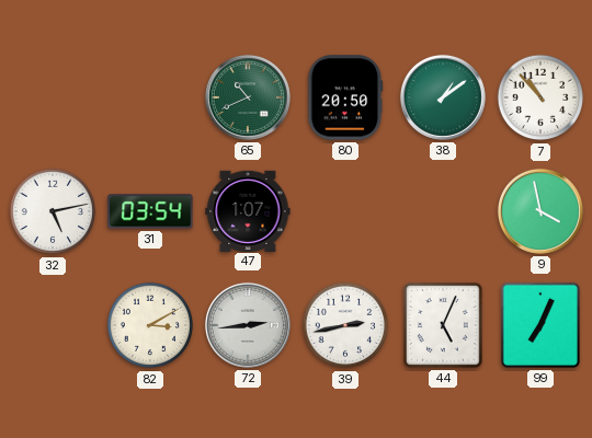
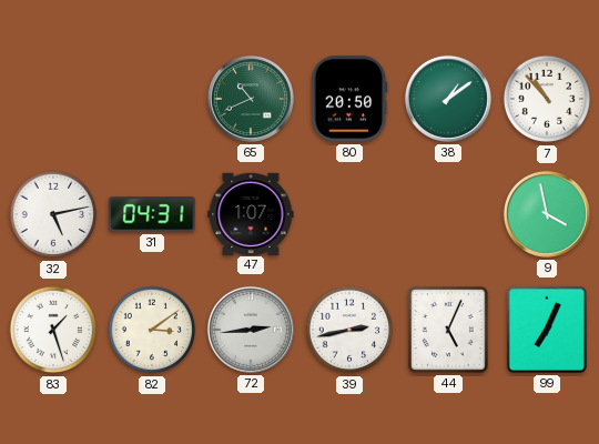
31: 03:54 -> 04:31
83: none -> 1:27
82: 3:10 -> 3:09
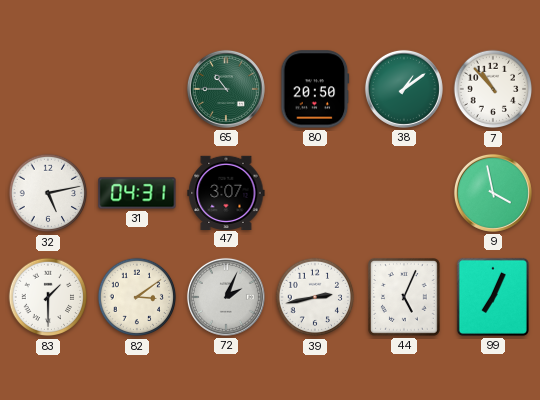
65: 10:41 -> 10:45
47: 1:07 -> 3:07
83: 1:27 -> 1:30
72: 2:44 -> 2:04
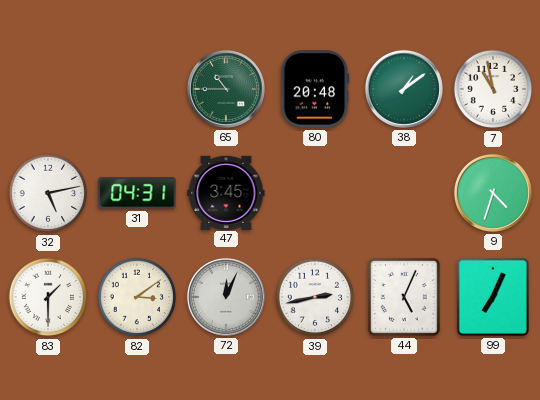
80: 20:50 -> 20:48
7: 10:53 -> 10:58
47: 3:07 -> 3:45
9: 3:58 -> 4:33
72: 2:04 -> 12:04
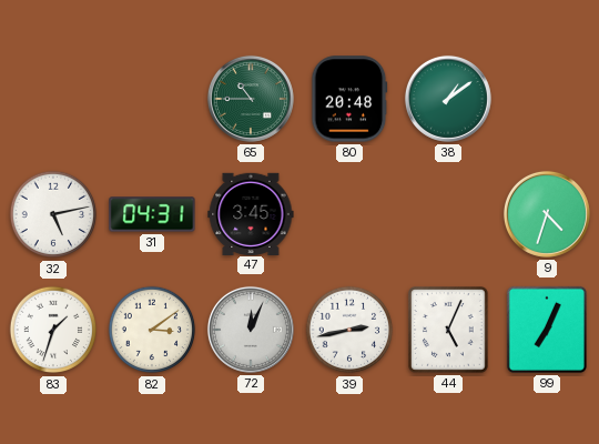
7: 10:58 -> none
83: 1:30 -> 1:33
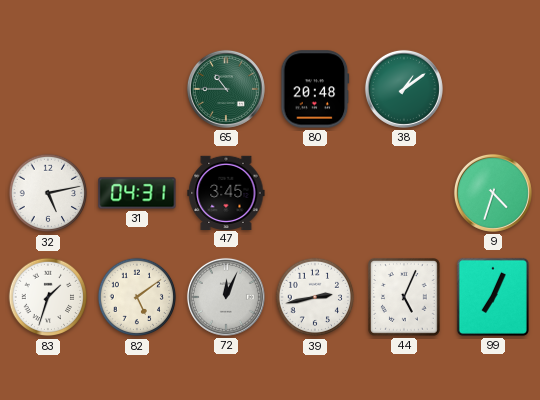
82: 3:09 -> 5:09
